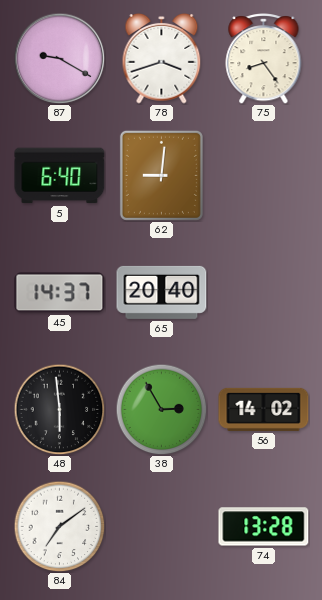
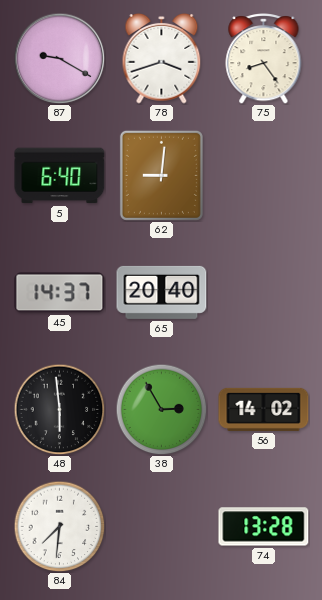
84: 7:09 -> 7:31
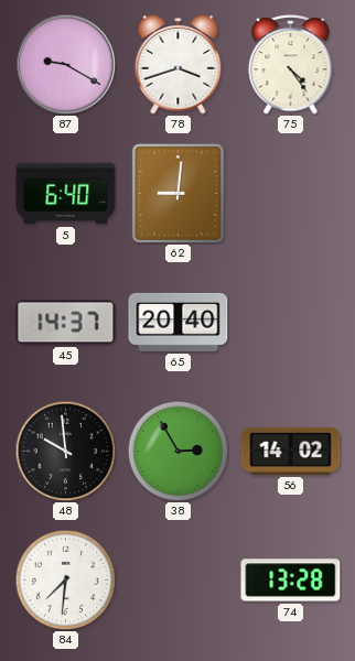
75: 8:24 -> 4:24
48: 5:59 -> 9:59
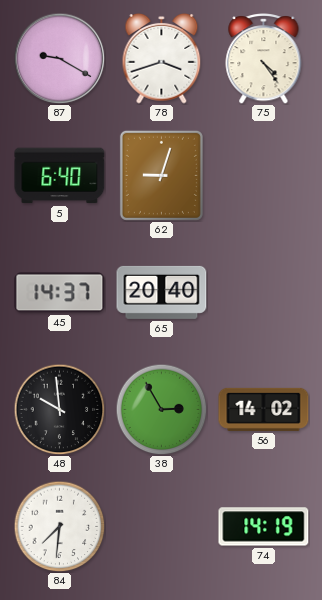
62: 9:01 -> 9:03
74: 13:28 -> 14:19
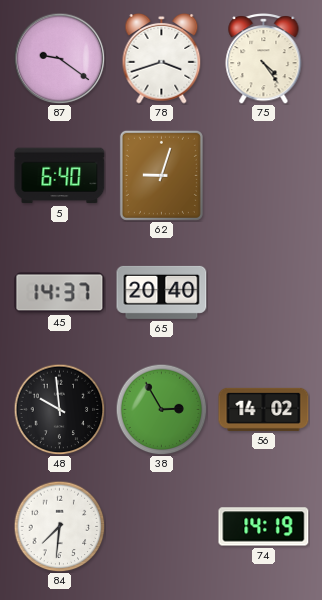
87: 9:20 -> 9:21
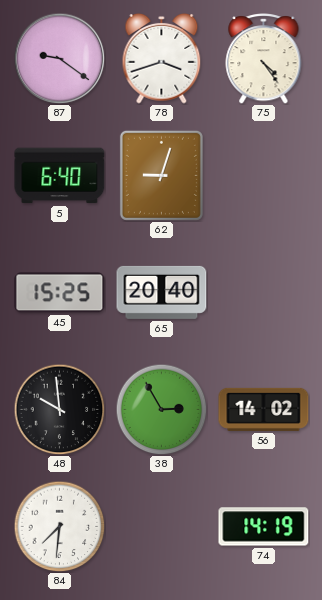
45: 14:37 -> 15:25
